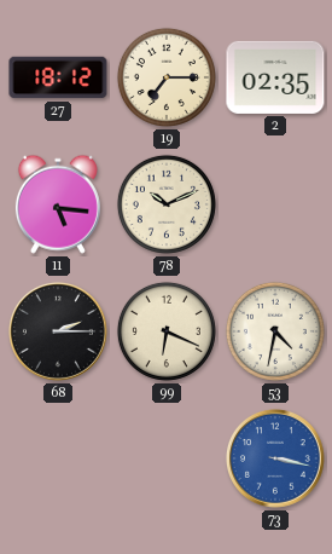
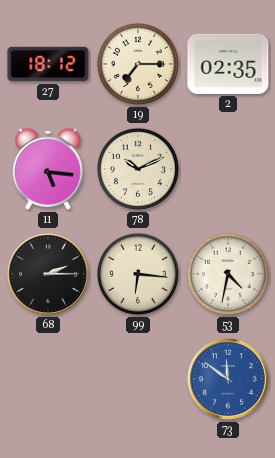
99: 6:19 -> 6:16
73: 3:17 -> 11:51
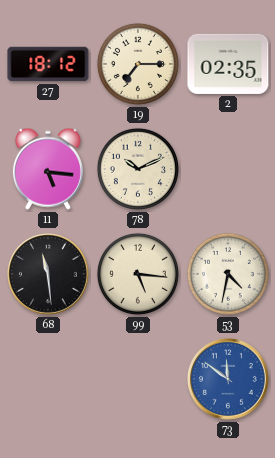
68: 2:15 -> 11:29
99: 6:16 -> 5:16
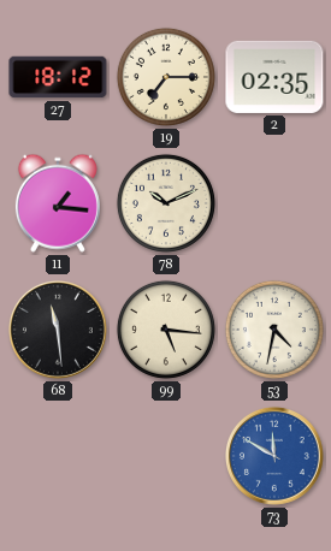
11: 5:16 -> 1:16
73: 11:51 -> 11:50
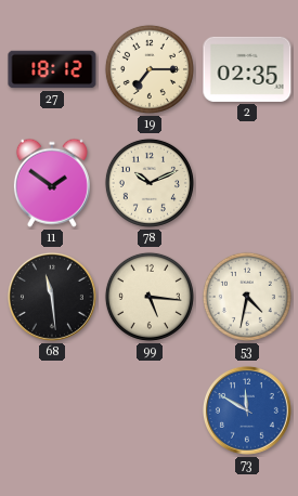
11: 1:16 -> 1:51
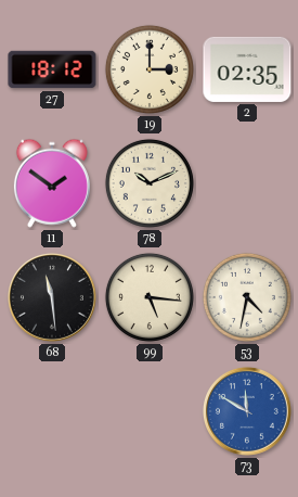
19: 7:15 -> 3:00
